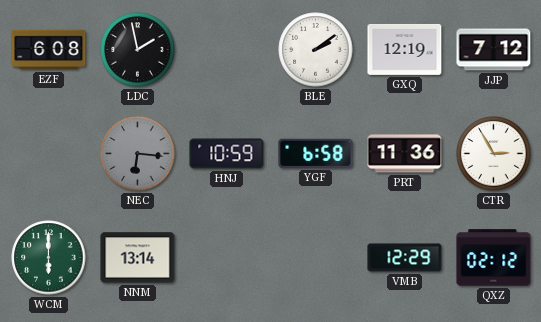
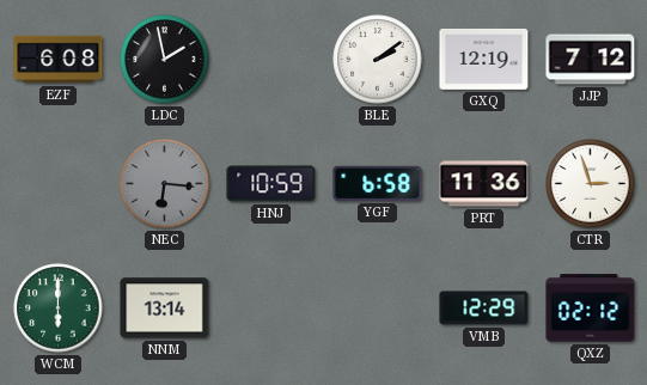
CTR: 2:55 -> 2:57
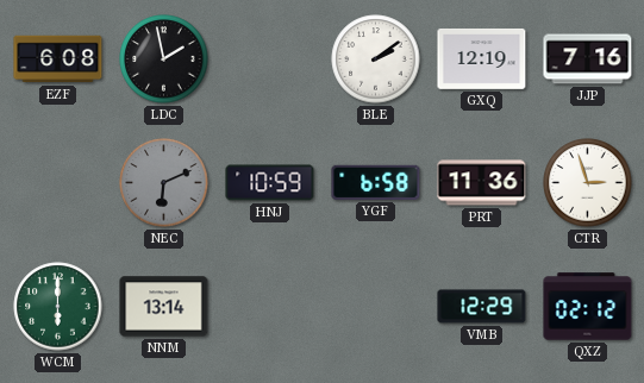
JJP: 7:12 -> 7:16
NEC: 6:16 -> 6:11
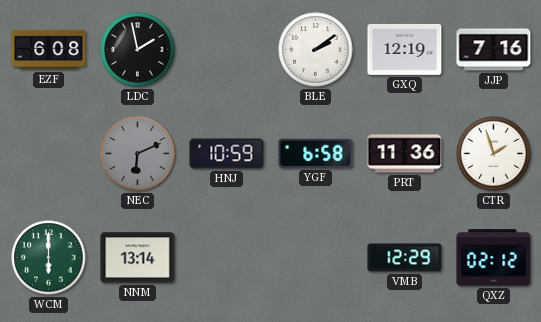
CTR: 2:57 -> 1:57
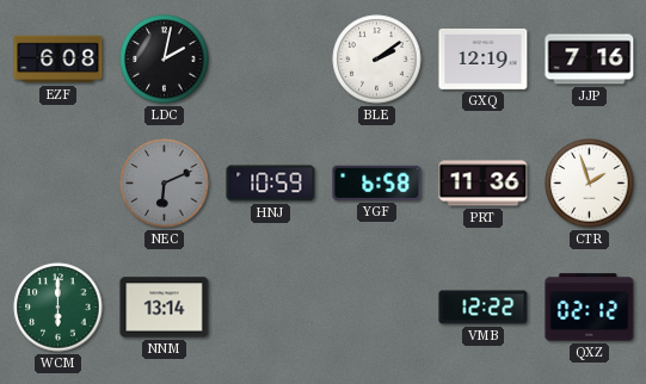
LDC: 1:58 -> 2:02
VMB: 12:29 -> 12:22
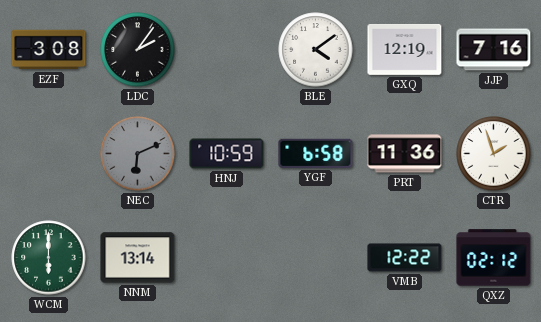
EZF: 6:08 -> 3:08
LDC: 2:02 -> 2:06
BLE: 2:09 -> 4:09
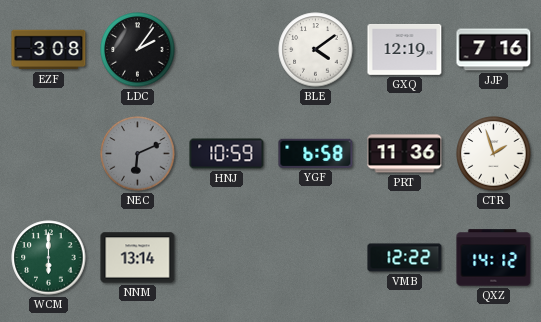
QXZ: 02:12 -> 14:12
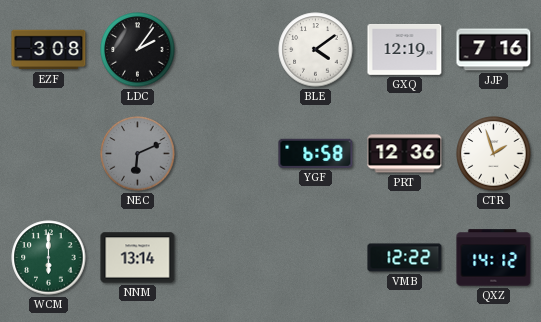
HNJ: 10:59 -> none
PRT: 11:36 -> 12:36
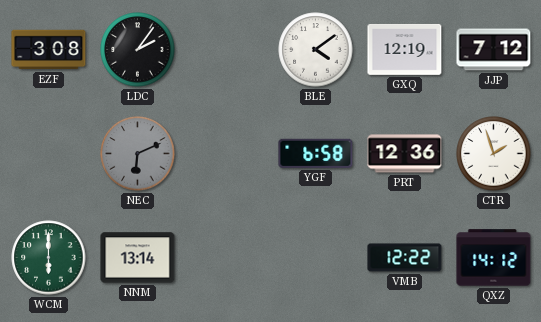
JJP: 7:16 -> 7:12
